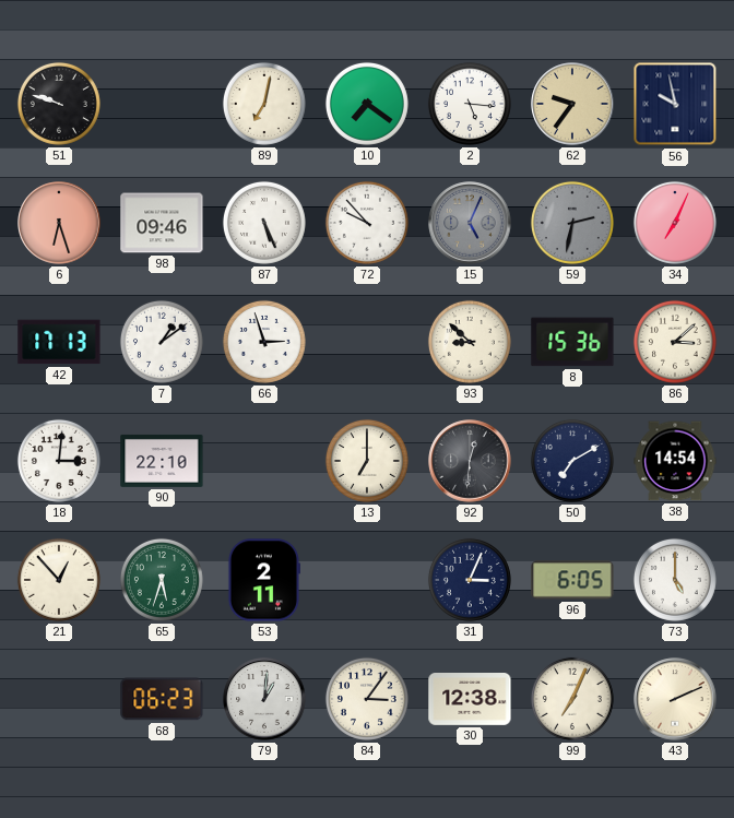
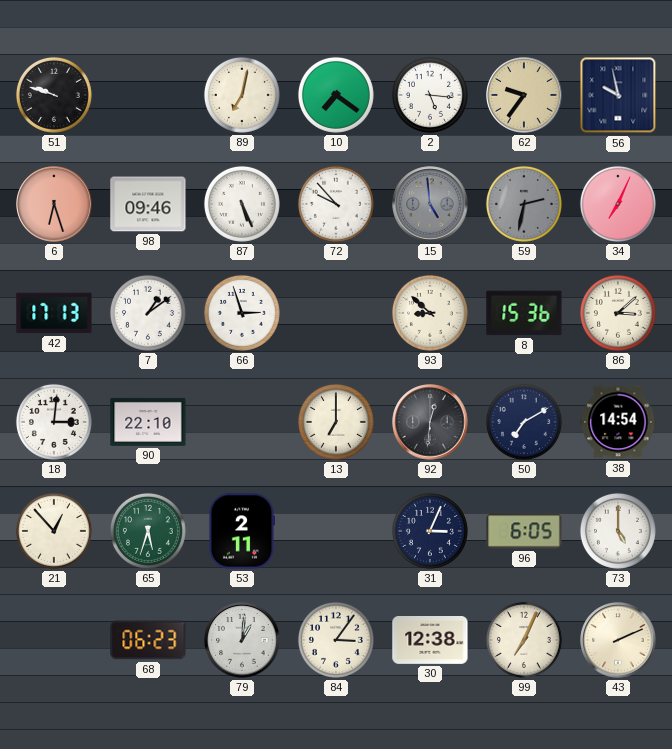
15: 5:04 -> 4:59
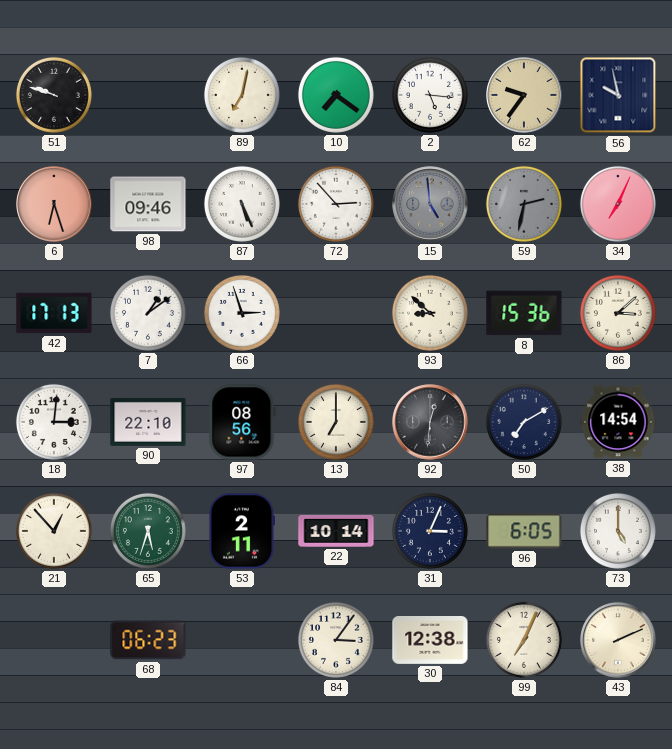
72: 9:53 -> 2:53
97: none -> 08:56
22: none -> 10:14
79: 1:01 -> none
